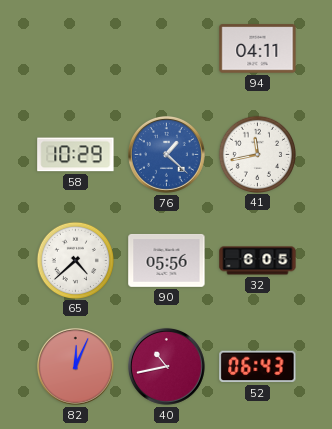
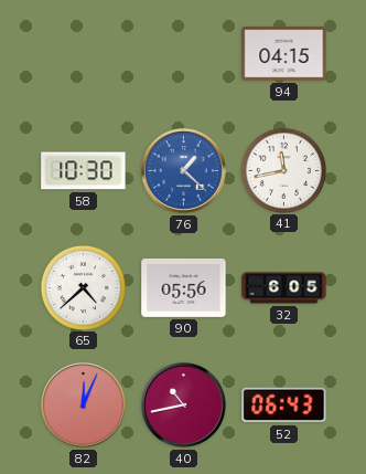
94: 04:11 -> 04:15
58: 10:29 -> 10:30
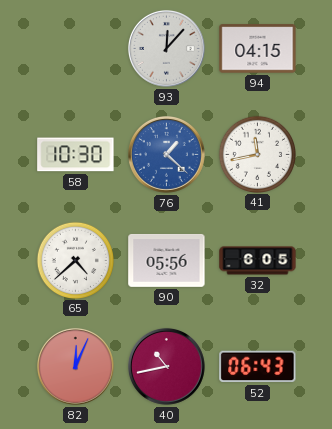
93: none -> 12:07
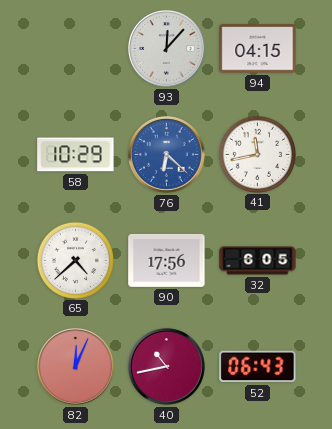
58: 10:30 -> 10:29
76: 1:22 -> 6:22
90: 05:56 -> 17:56
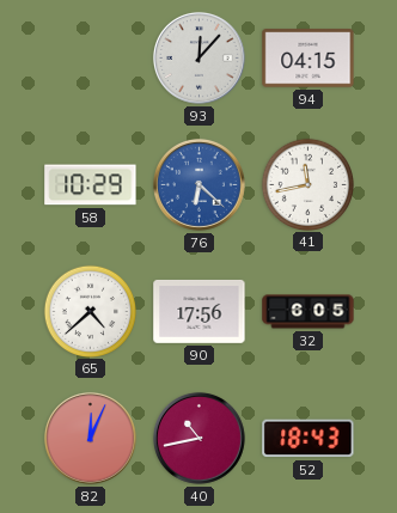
52: 06:43 -> 18:43
